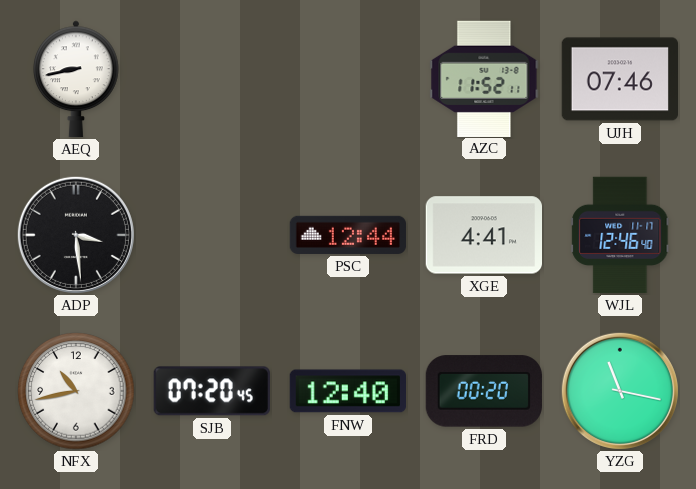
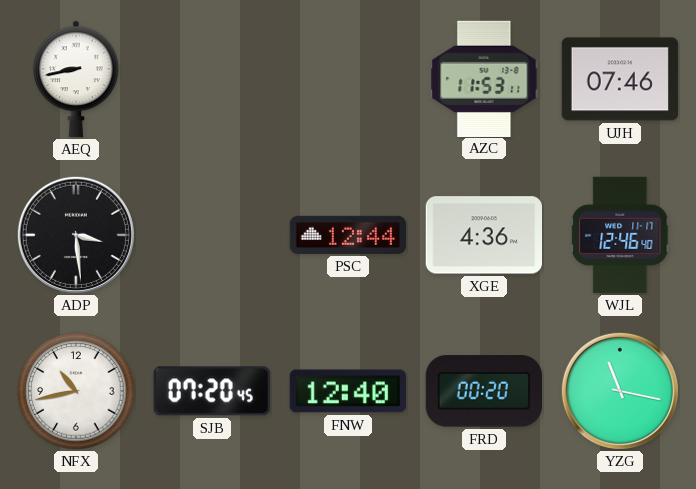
AZC: 11:52 -> 11:53
XGE: 4:41 -> 4:36
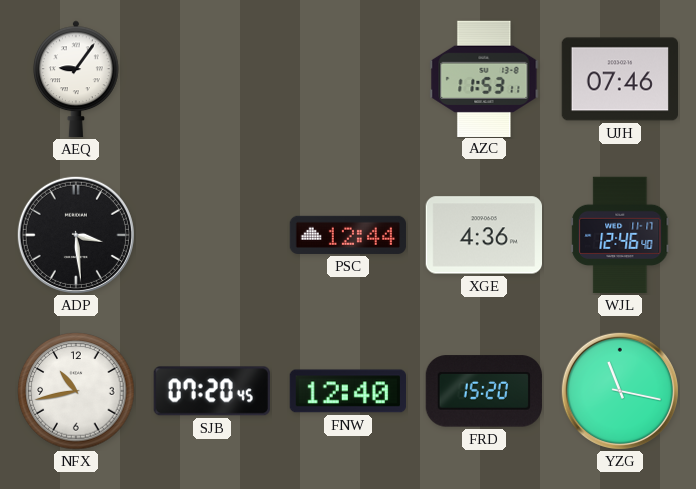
AEQ: 8:43 -> 9:06
FRD: 00:20 -> 15:20
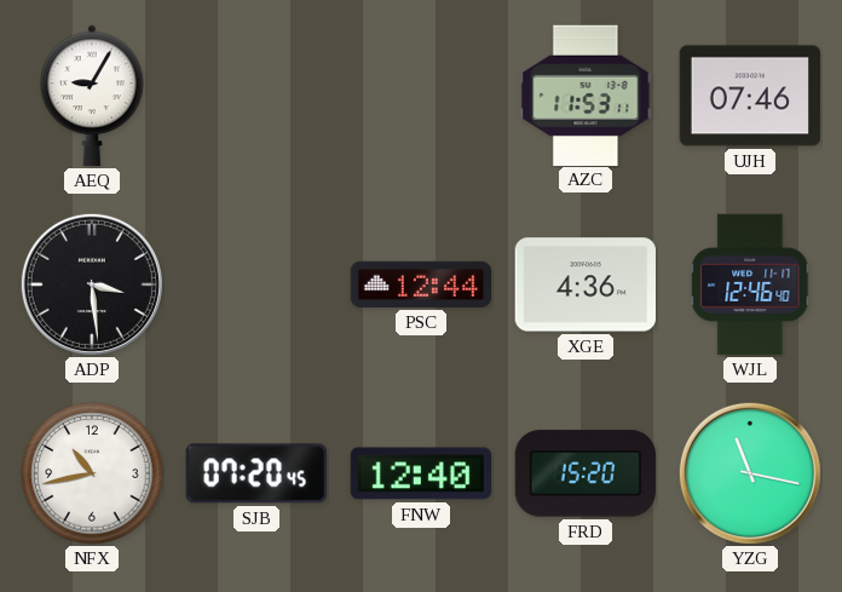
AEQ: 9:06 -> 9:05
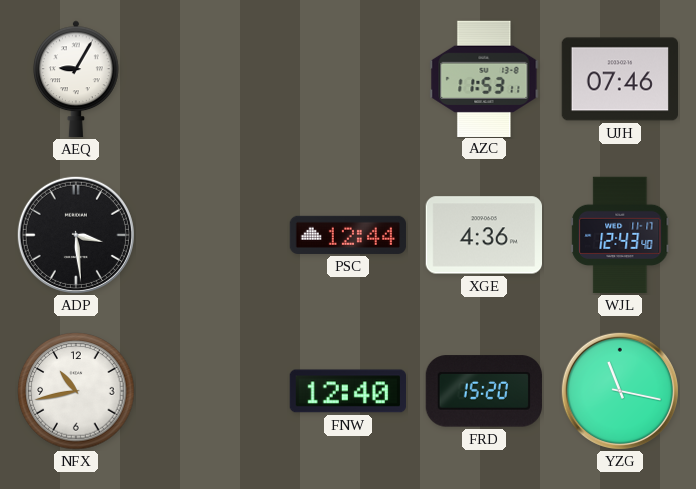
WJL: 12:46 -> 12:43
SJB: 07:20 -> none
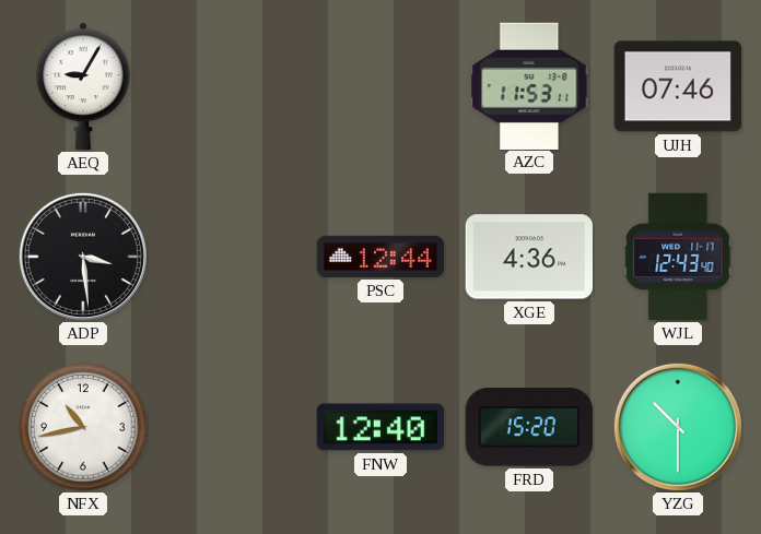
YZG: 11:17 -> 10:30
